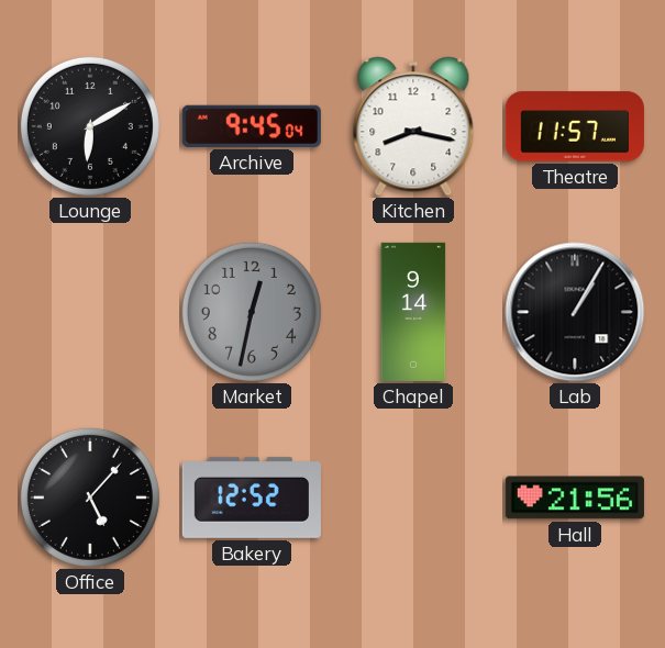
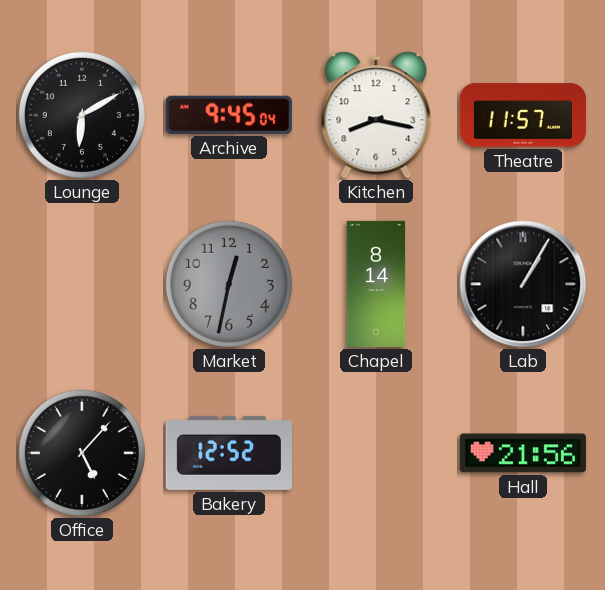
Chapel: 9:14 -> 8:14
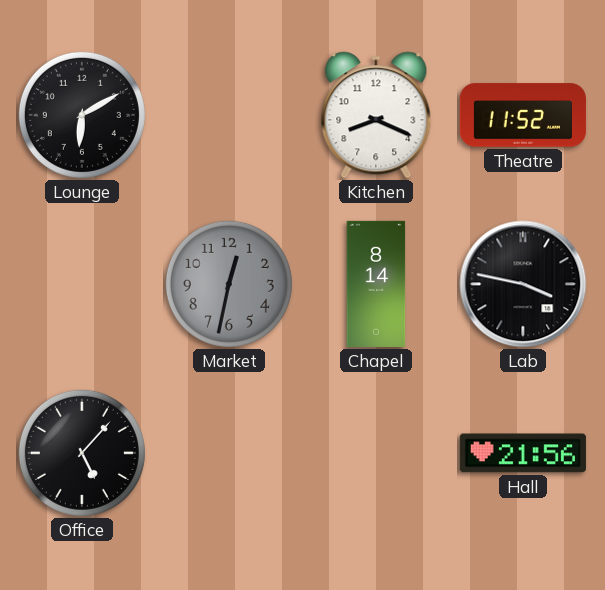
Archive: 9:45 -> none
Kitchen: 8:17 -> 8:19
Theatre: 11:57 -> 11:52
Lab: 1:05 -> 3:47
Bakery: 12:52 -> none
